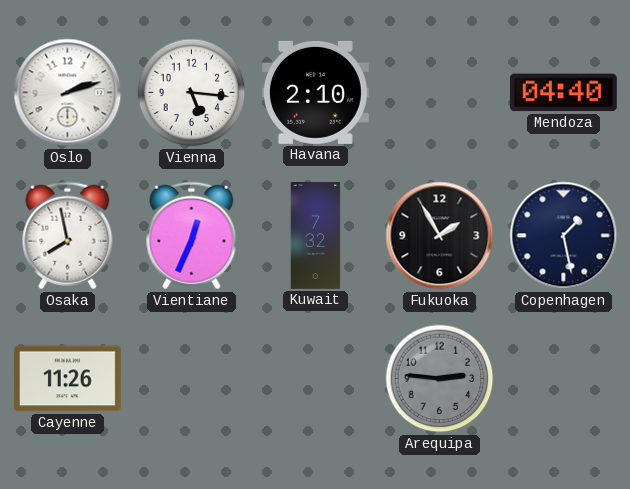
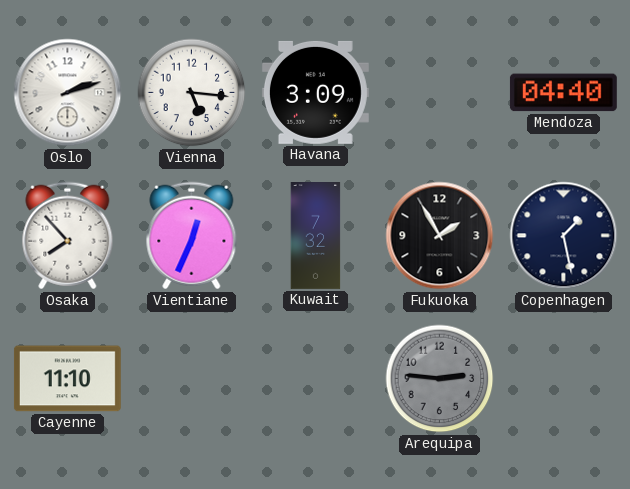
Havana: 2:10 -> 3:09
Osaka: 7:58 -> 7:53
Cayenne: 11:26 -> 11:10
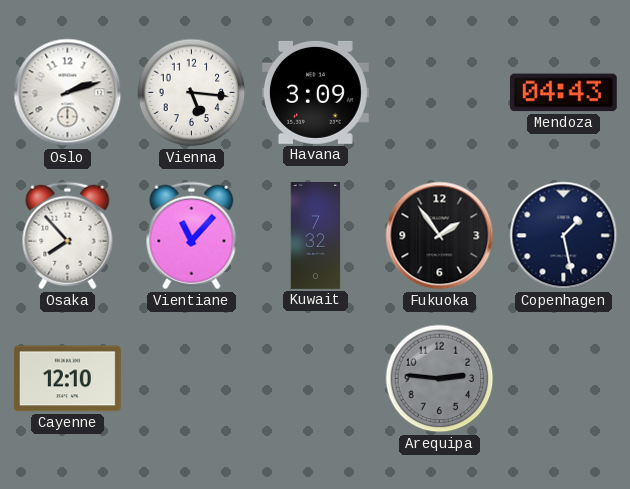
Mendoza: 04:40 -> 04:43
Vientiane: 12:34 -> 11:07
Fukuoka: 1:55 -> 1:54
Cayenne: 11:10 -> 12:10
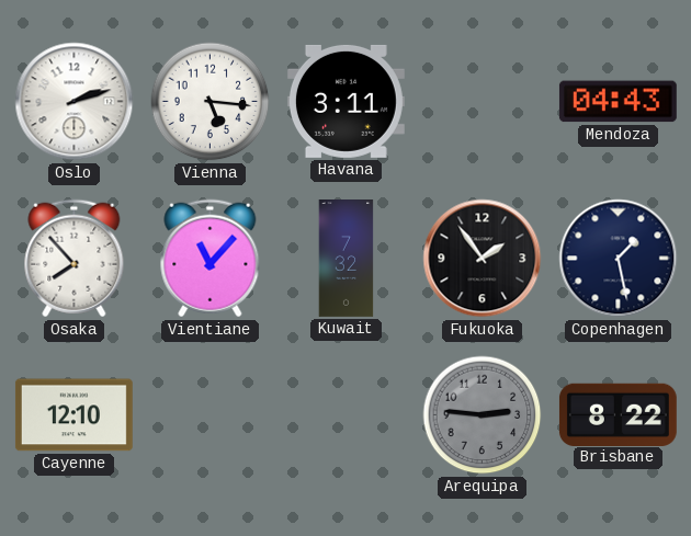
Havana: 3:09 -> 3:11
Brisbane: none -> 8:22
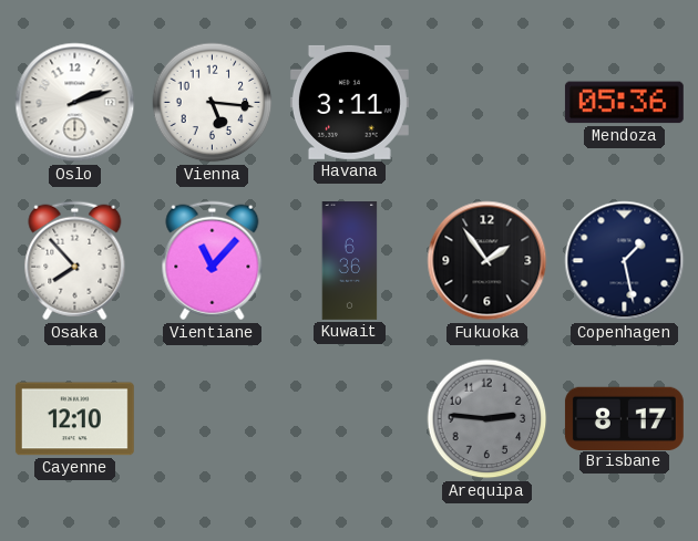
Mendoza: 04:43 -> 05:36
Kuwait: 7:32 -> 6:36
Brisbane: 8:22 -> 8:17
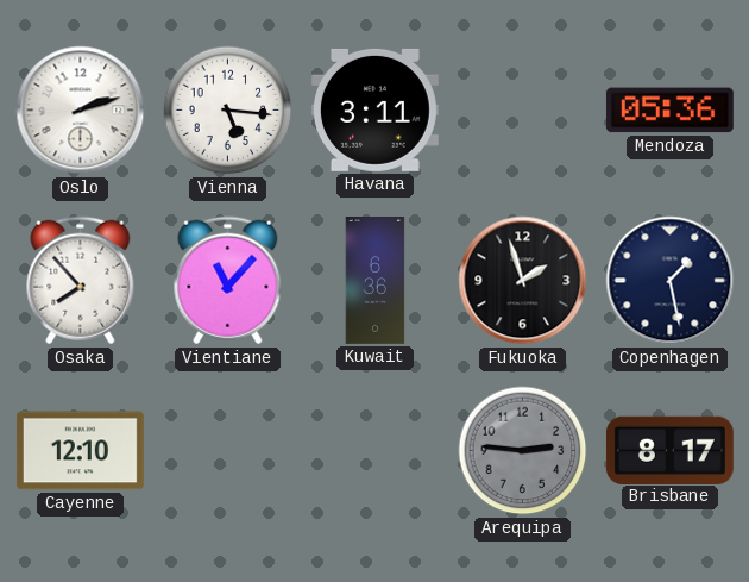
Fukuoka: 1:54 -> 1:57
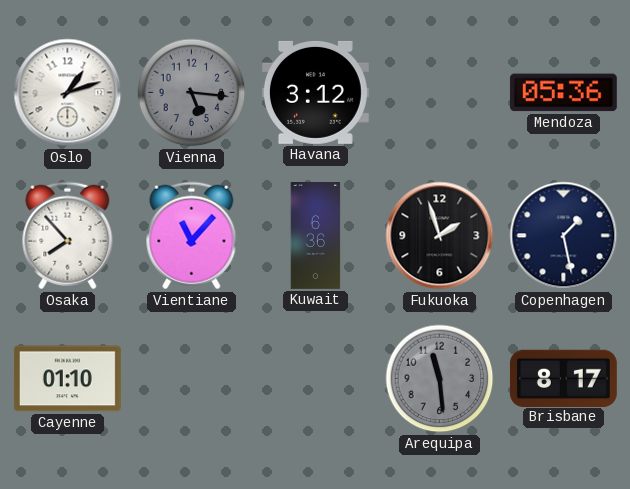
Oslo: 2:12 -> 1:12
Vienna dial: white -> grey
Havana: 3:11 -> 3:12
Cayenne: 12:10 -> 01:10
Arequipa: 2:46 -> 11:29
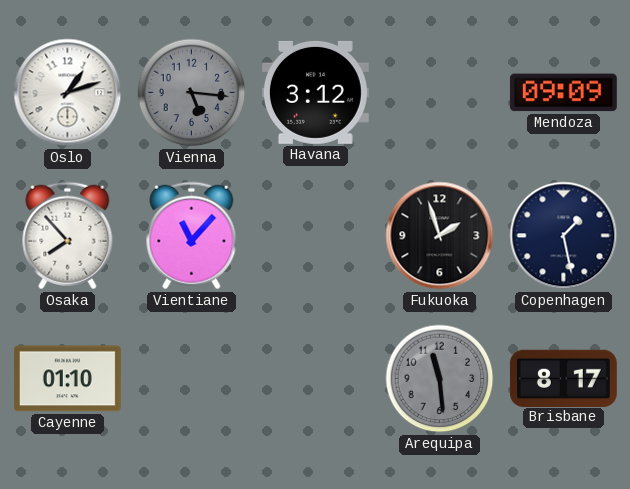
Mendoza: 05:36 -> 09:09
Kuwait: 6:36 -> none
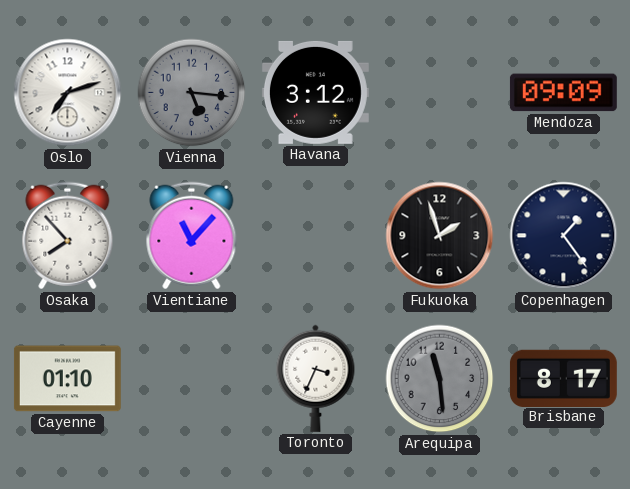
Oslo: 1:12 -> 7:12
Copenhagen: 1:28 -> 1:24
Toronto: none -> 3:34
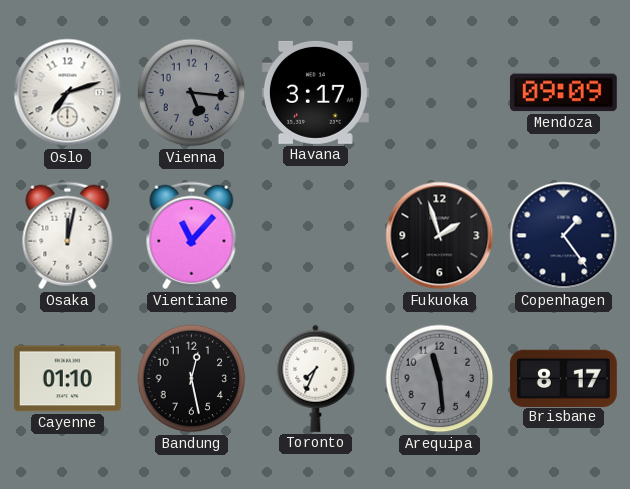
Havana: 3:12 -> 3:17
Osaka: 7:53 -> 12:02
Bandung: none -> 12:28
Toronto: 3:34 -> 7:34
